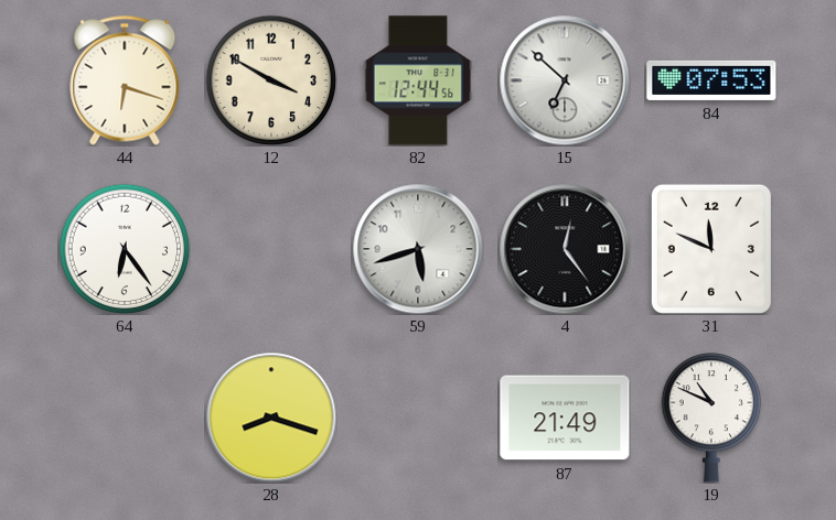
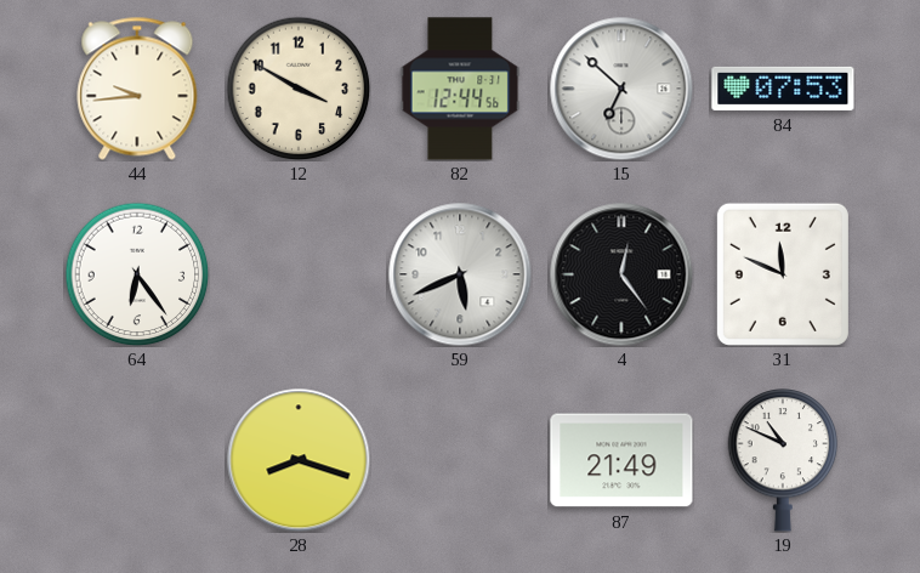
44: 6:18 -> 9:44
59: 5:42 -> 5:41
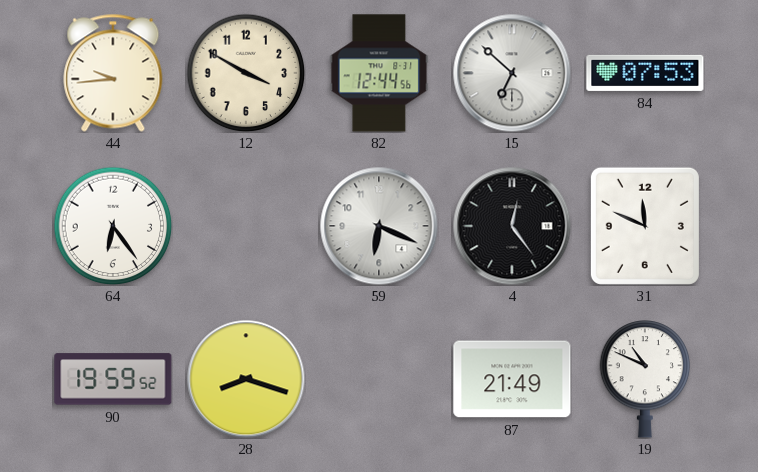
59: 5:41 -> 6:19
90: none -> 19:59
